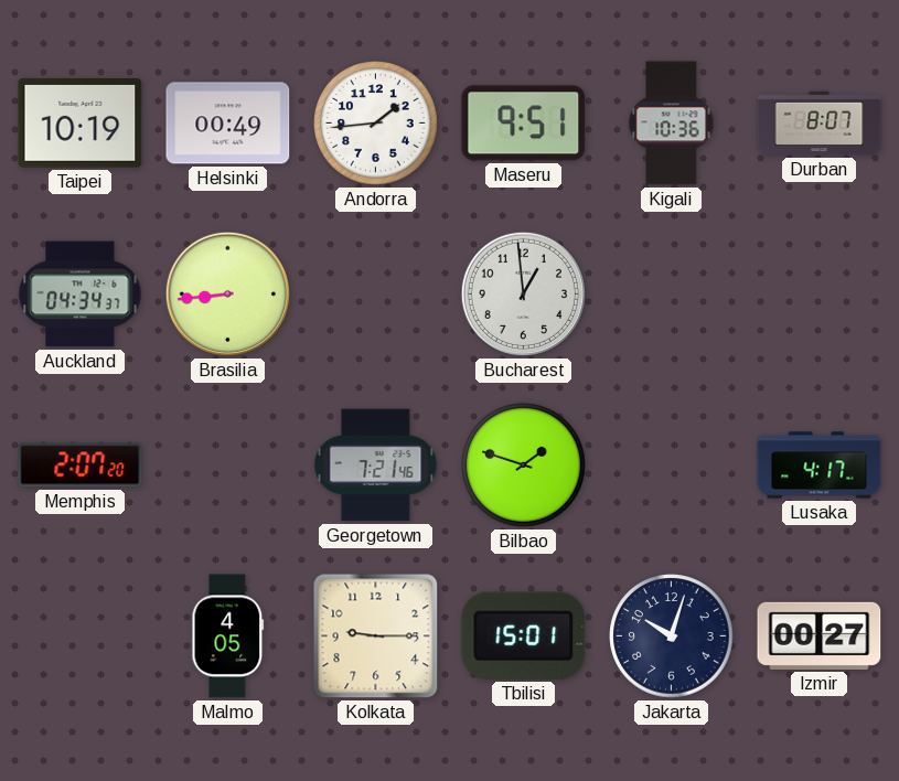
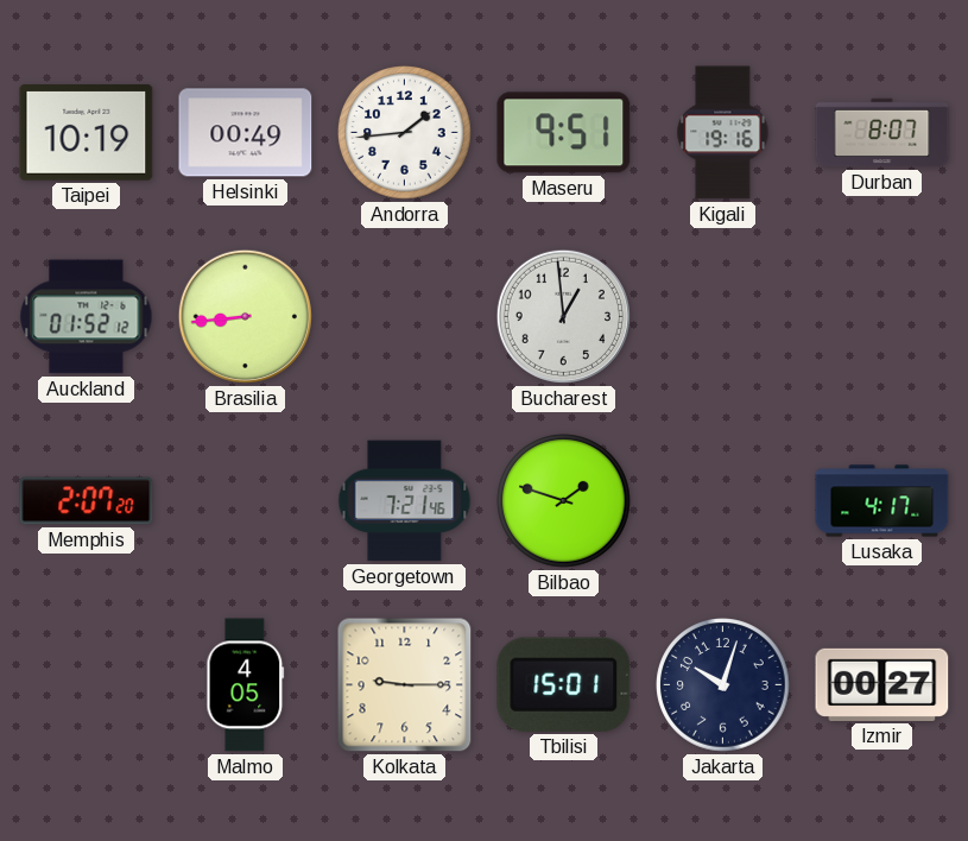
Kigali: 10:36 -> 19:16
Auckland: 04:34 -> 01:52
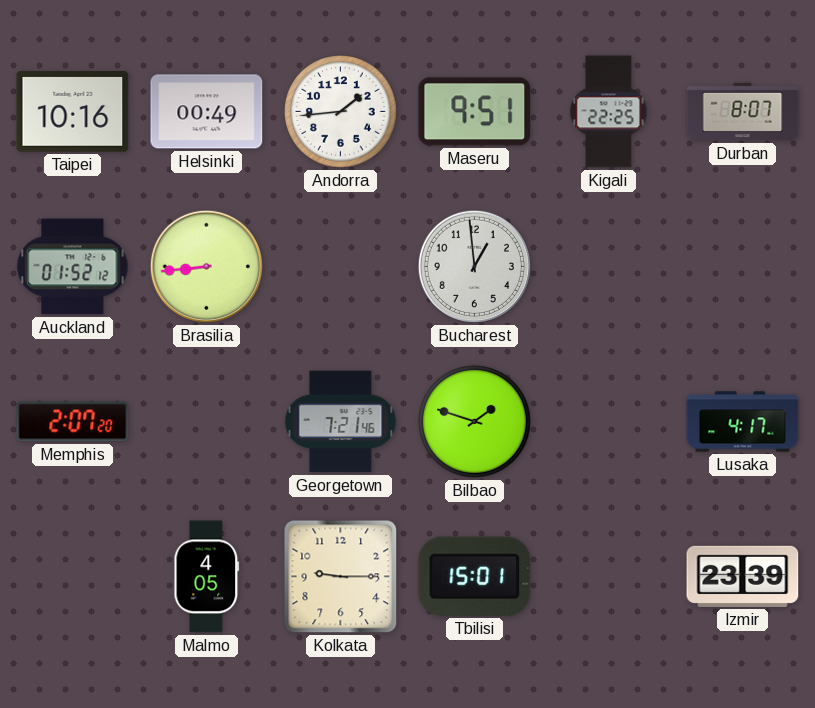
Taipei: 10:19 -> 10:16
Kigali: 19:16 -> 22:25
Jakarta: 10:03 -> none
Izmir: 00:27 -> 23:39
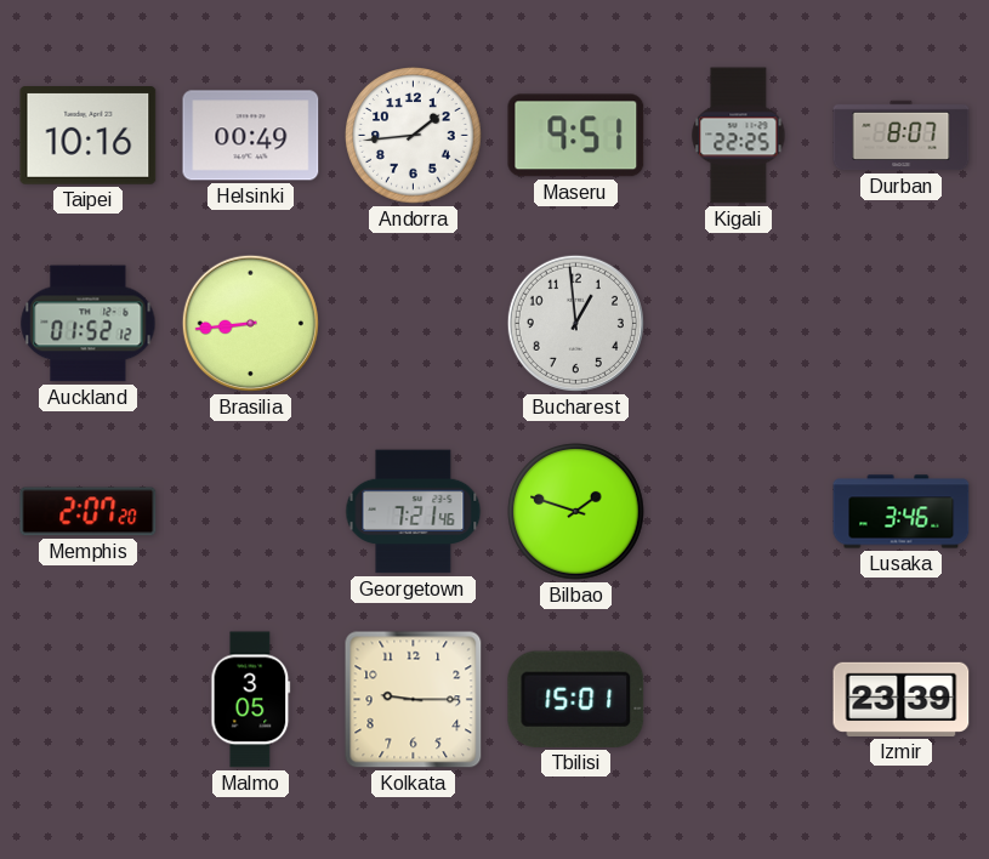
Lusaka: 4:17 -> 3:46
Malmo: 4:05 -> 3:05
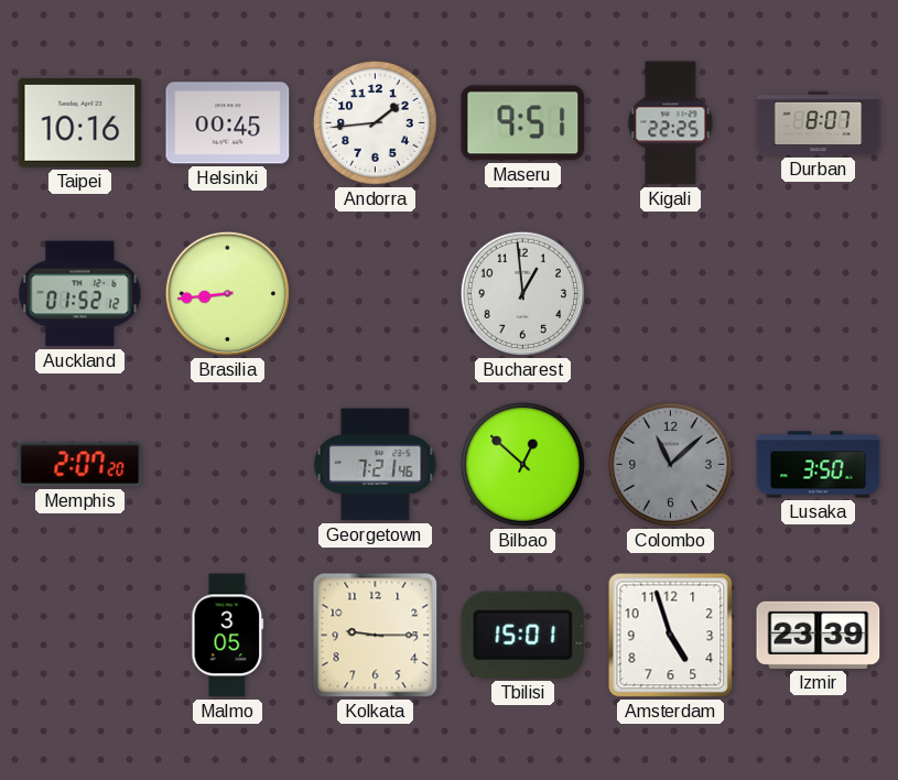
Helsinki: 00:49 -> 00:45
Bilbao: 1:48 -> 12:52
Colombo: none -> 11:08
Lusaka: 3:46 -> 3:50
Amsterdam: none -> 4:57
